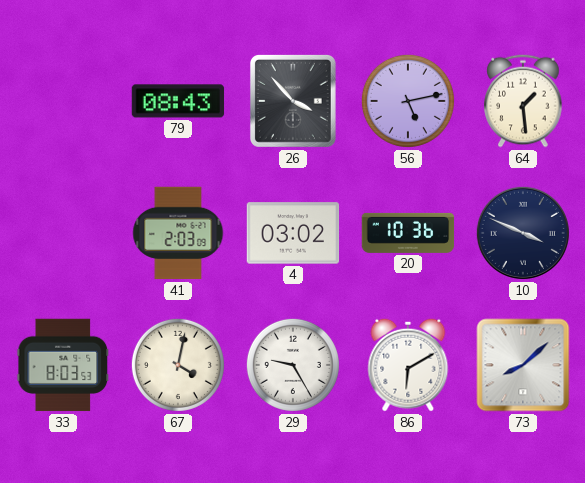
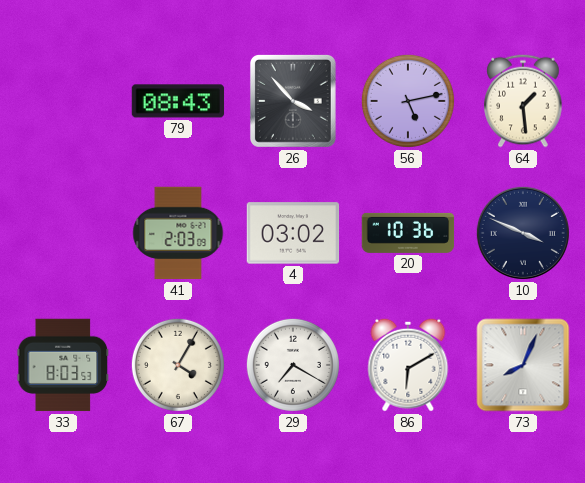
67: 4:02 -> 4:05
29: 9:25 -> 7:20
73: 8:08 -> 8:04
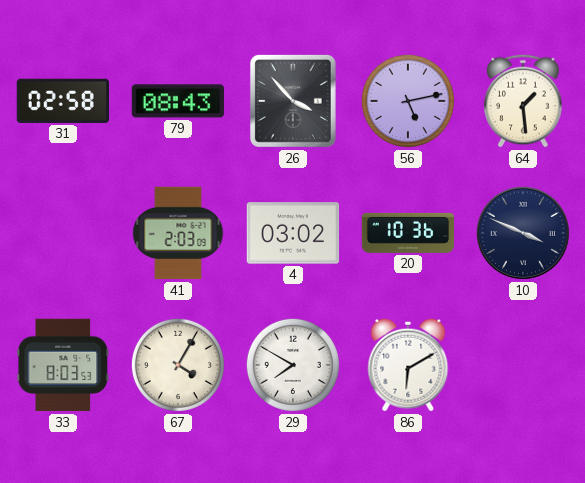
31: none -> 02:58
29: 7:20 -> 7:50
73: 8:04 -> none
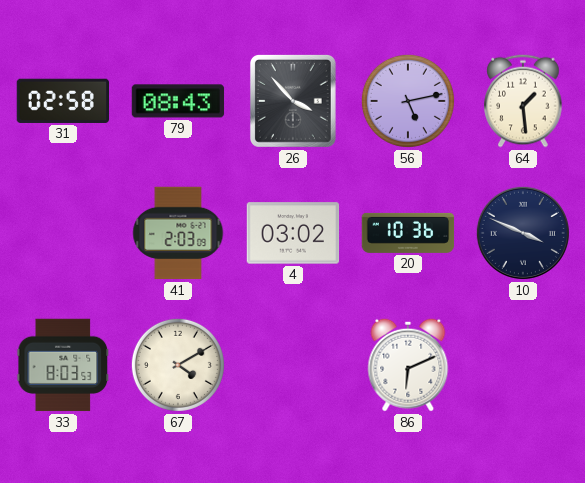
67: 4:05 -> 4:10
29: 7:50 -> none
86: 6:10 -> 6:11
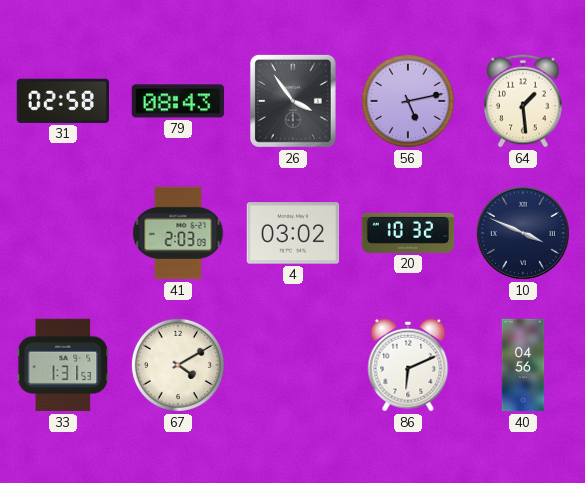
26: 3:53 -> 3:54
20: 10:36 -> 10:32
33: 8:03 -> 1:31
40: none -> 04:56
